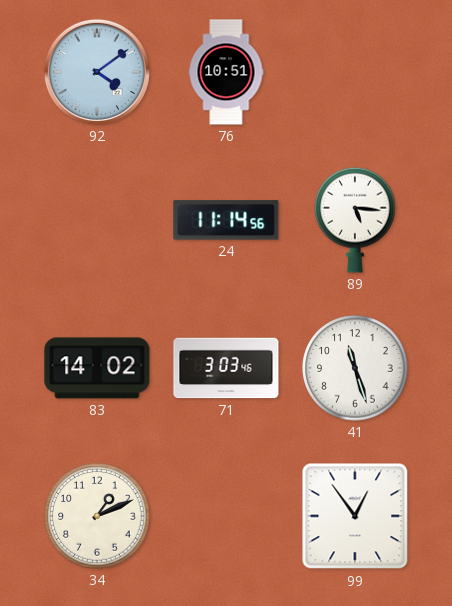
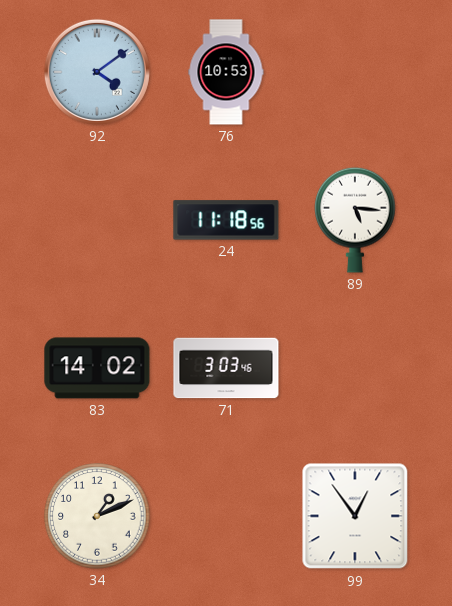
76: 10:51 -> 10:53
24: 11:14 -> 11:18
41: 11:27 -> none
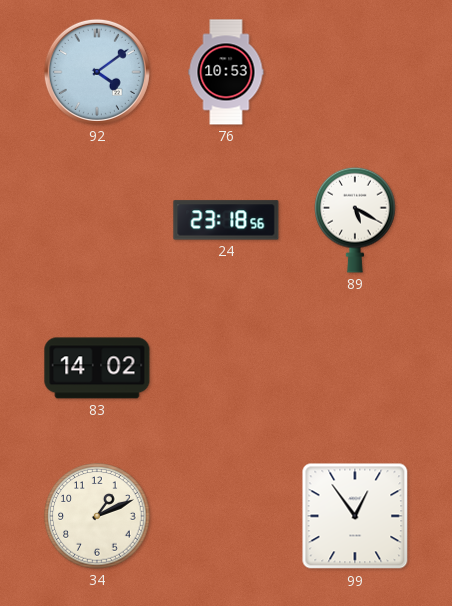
24: 11:18 -> 23:18
89: 5:16 -> 5:20
71: 3:03 -> none
